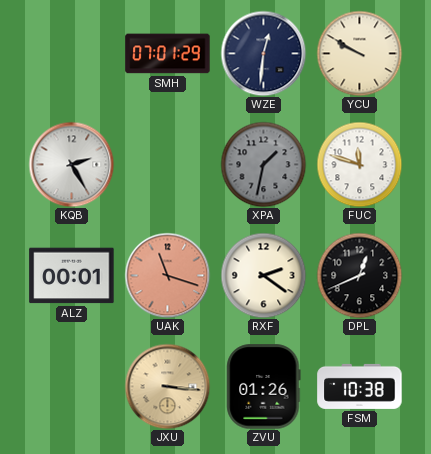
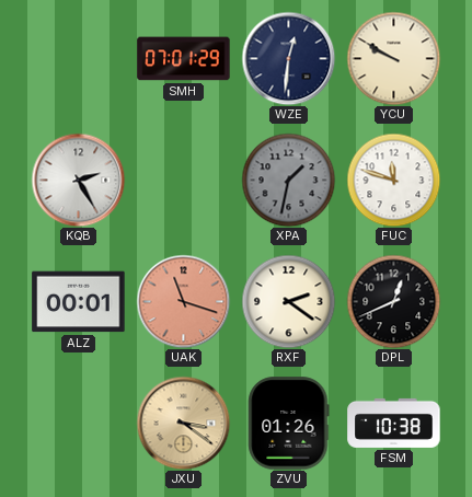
JXU: 3:16 -> 3:21
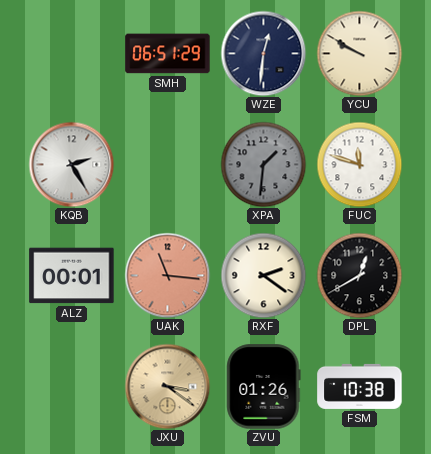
SMH: 07:01 -> 06:51
XPA: 1:32 -> 1:31
UAK: 11:18 -> 11:16
DPL: 12:41 -> 12:40
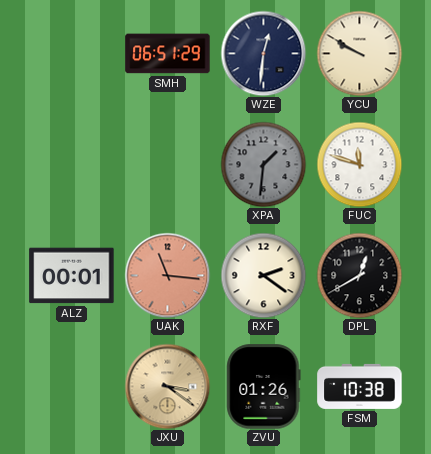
KQB: 2:25 -> none
